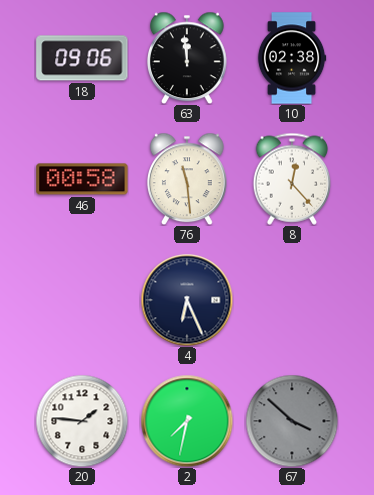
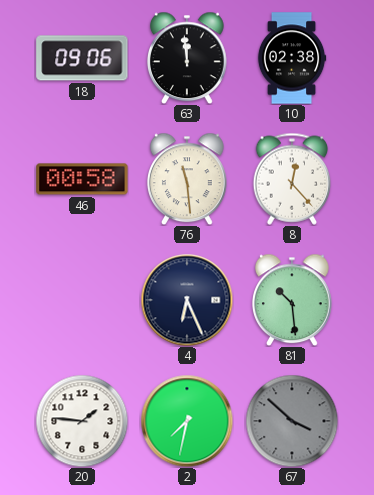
81: none -> 10:29
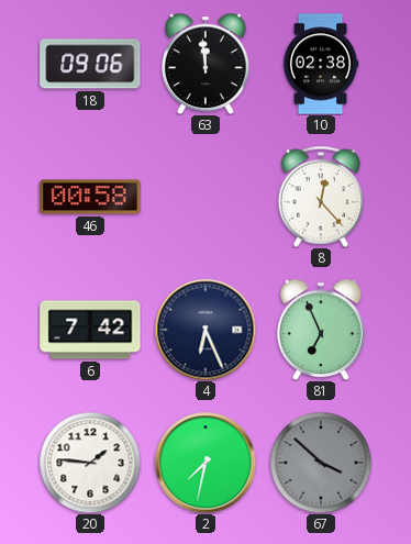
76: 11:29 -> none
6: none -> 7:42
81: 10:29 -> 6:56
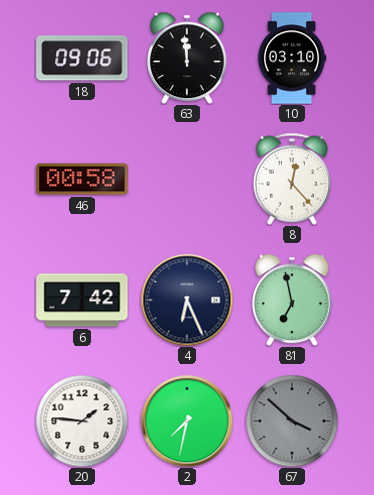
10: 02:38 -> 03:10
81: 6:56 -> 6:58
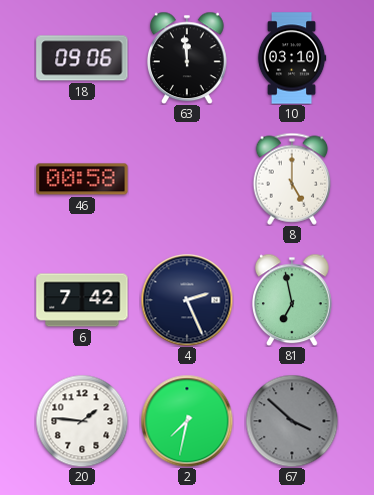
8: 12:23 -> 5:00
4: 6:26 -> 2:26
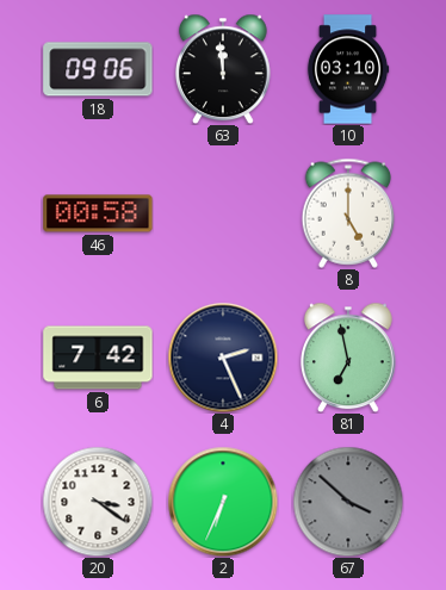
20: 1:46 -> 3:21
2: 7:32 -> 6:34
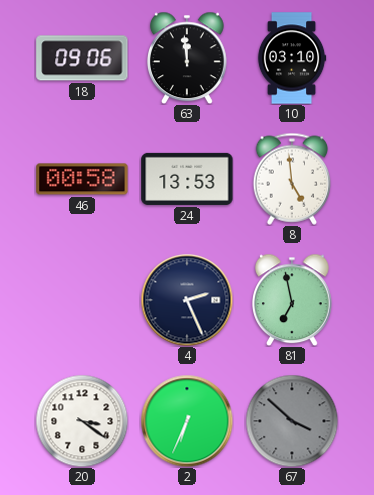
24: none -> 13:53
8: 5:00 -> 4:59
6: 7:42 -> none
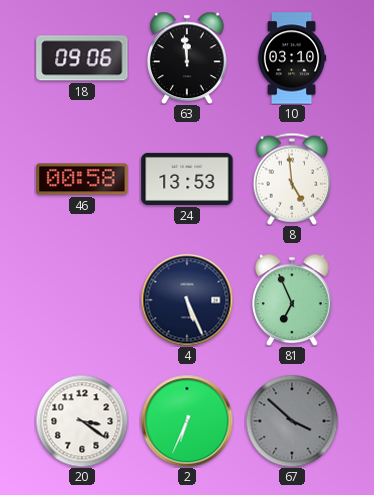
4: 2:26 -> 5:26
81: 6:58 -> 6:56
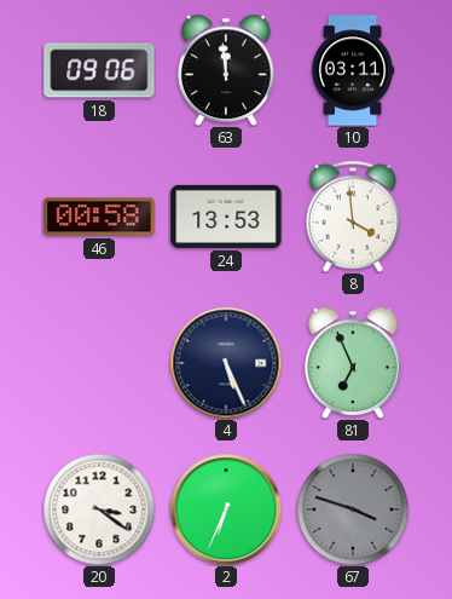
10: 03:10 -> 03:11
8: 4:59 -> 3:59
67: 3:52 -> 3:48
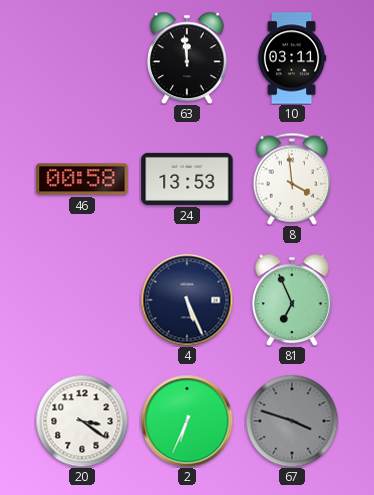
18: 09:06 -> none
